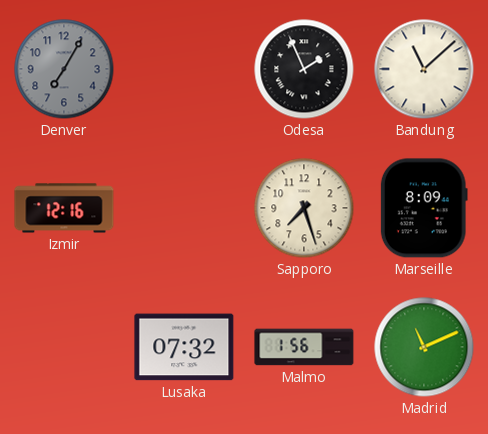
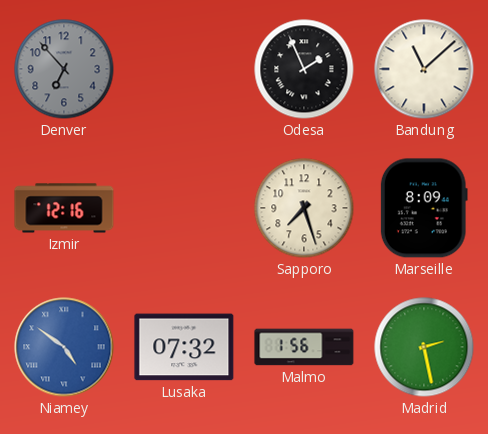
Denver: 7:05 -> 6:53
Niamey: none -> 4:51
Madrid: 11:11 -> 2:28
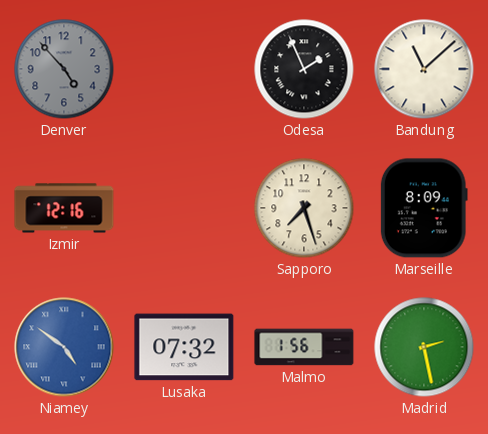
Denver: 6:53 -> 4:53
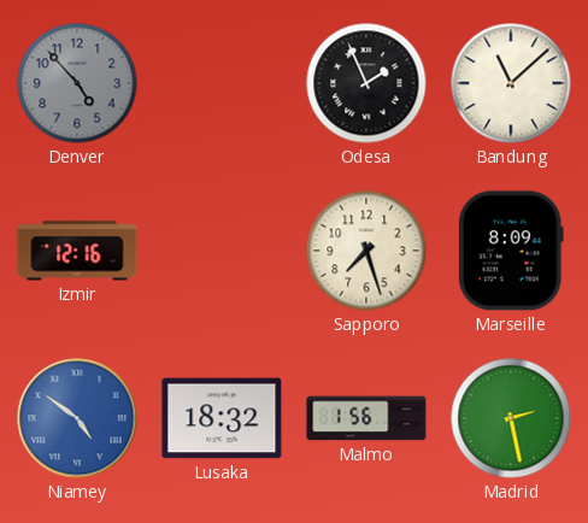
Lusaka: 07:32 -> 18:32
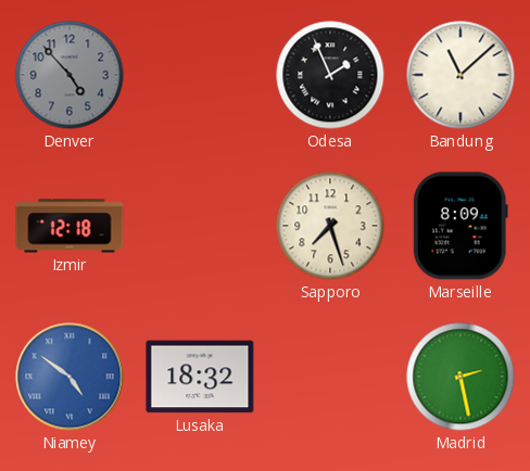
Izmir: 12:16 -> 12:18
Malmo: 1:56 -> none
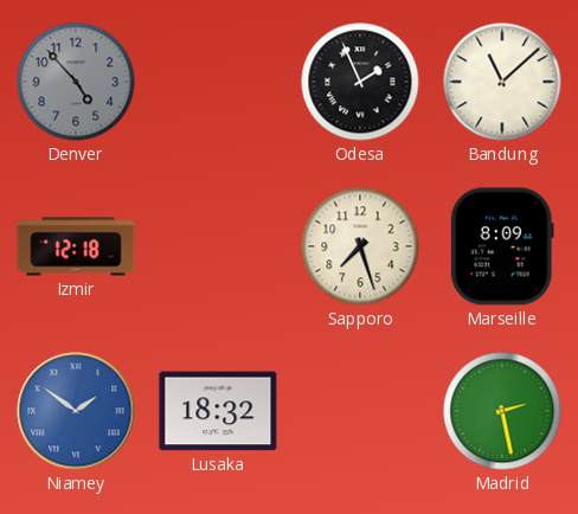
Niamey: 4:51 -> 1:51
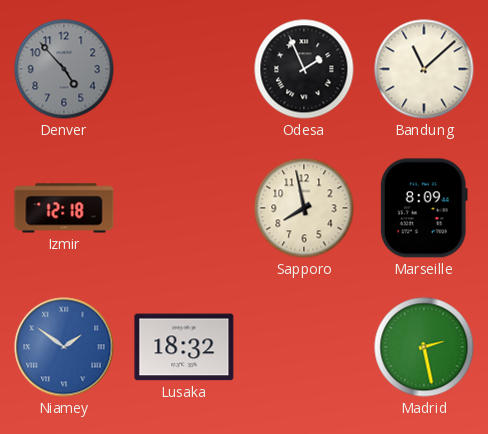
Sapporo: 7:27 -> 7:58
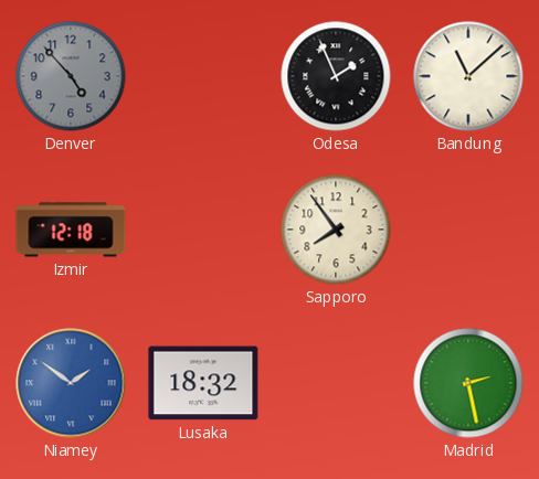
Sapporo: 7:58 -> 7:54
Marseille: 8:09 -> none
